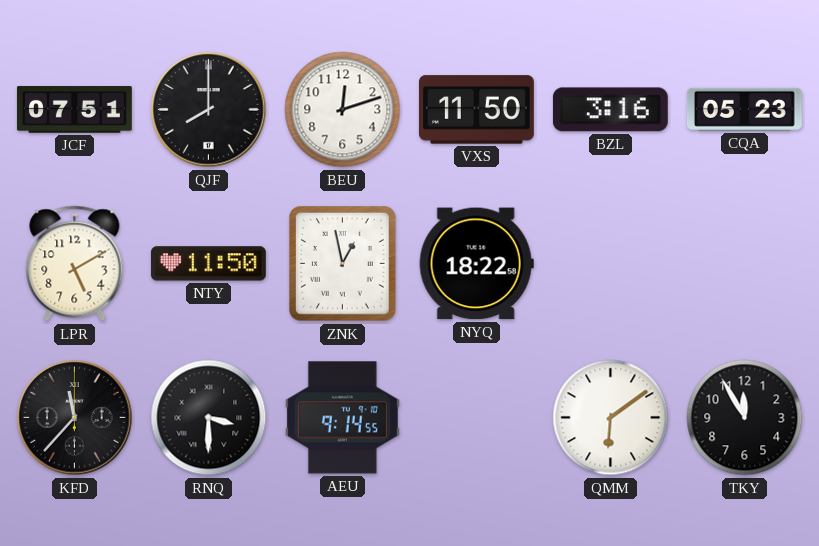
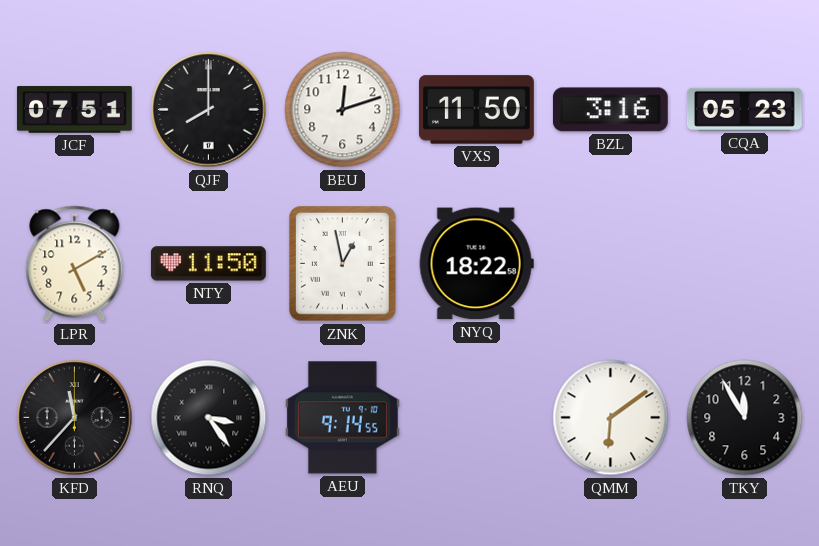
RNQ: 3:30 -> 3:24
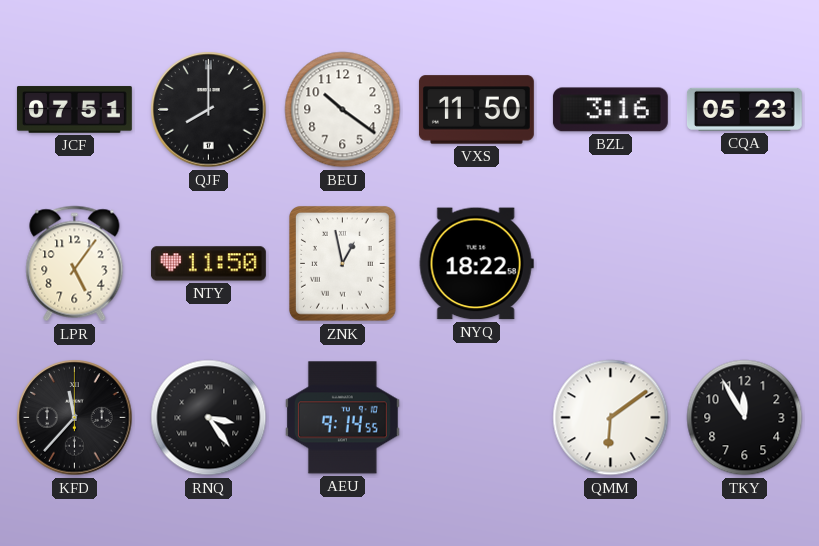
BEU: 12:12 -> 10:21
LPR: 5:10 -> 5:06
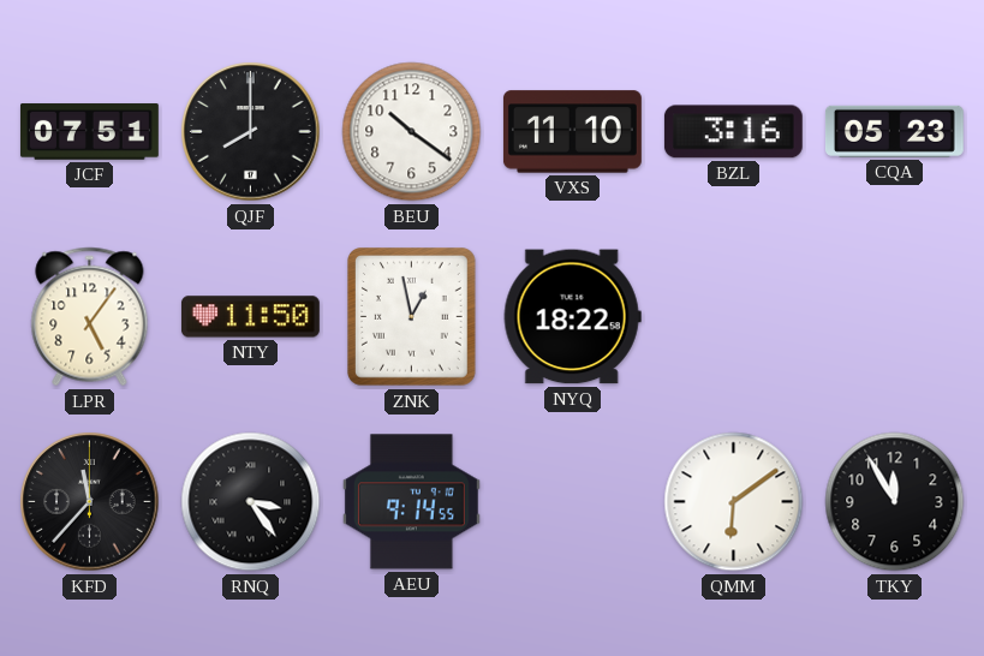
VXS: 11:50 -> 11:10
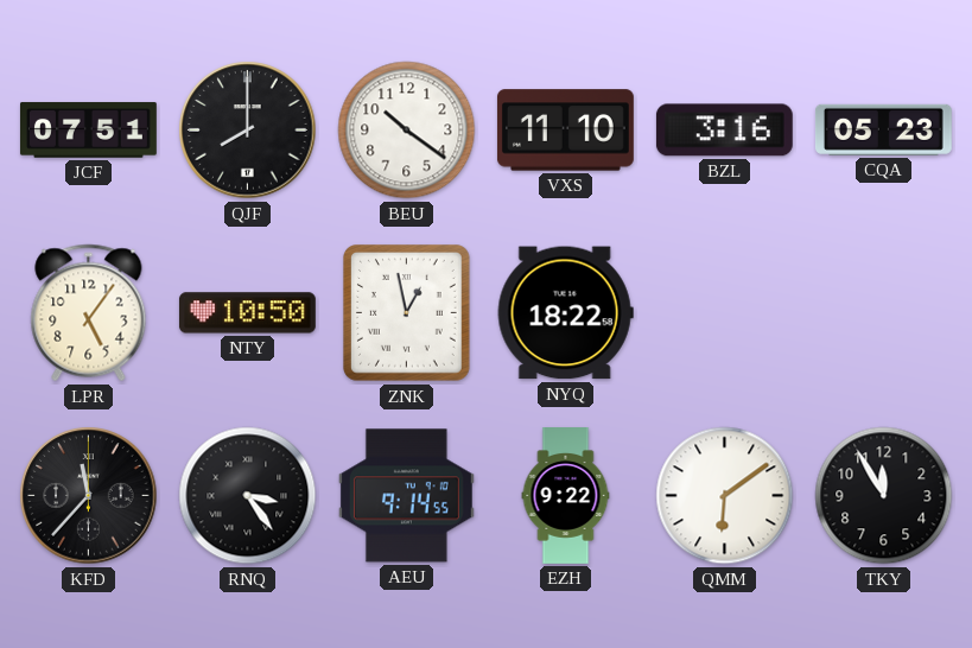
NTY: 11:50 -> 10:50
EZH: none -> 9:22
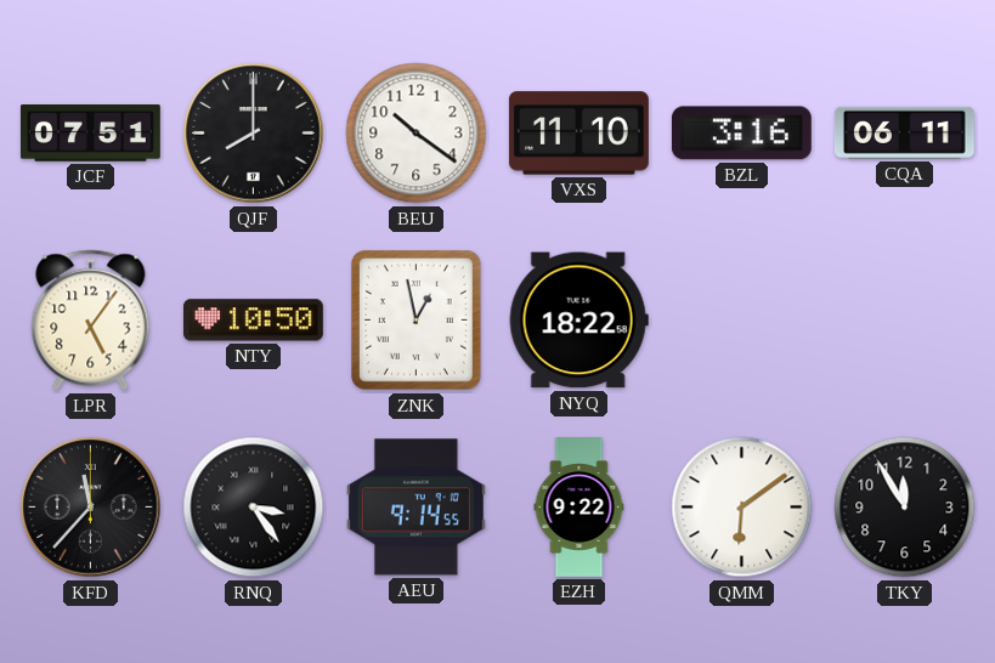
CQA: 05:23 -> 06:11
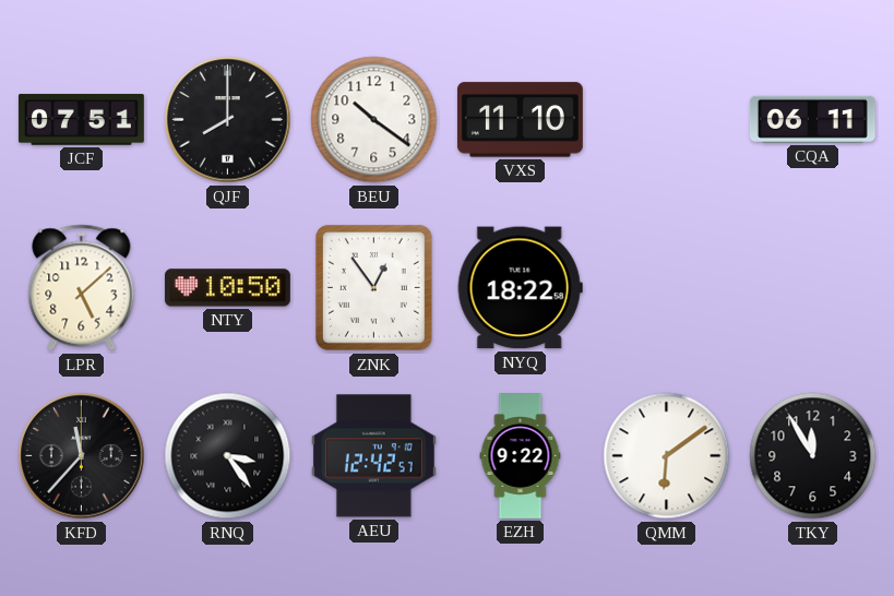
BZL: 3:16 -> none
LPR: 5:06 -> 5:08
ZNK: 12:58 -> 12:54
AEU: 9:14 -> 12:42
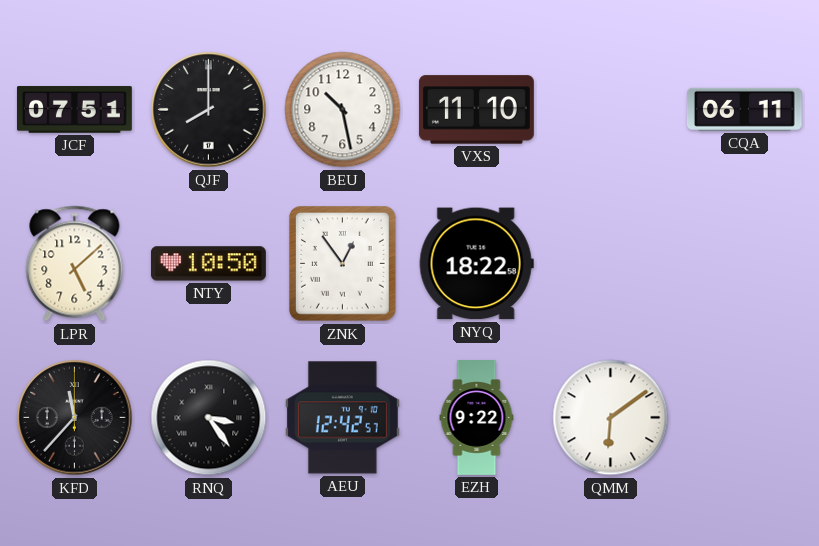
BEU: 10:21 -> 10:28
TKY: 11:55 -> none
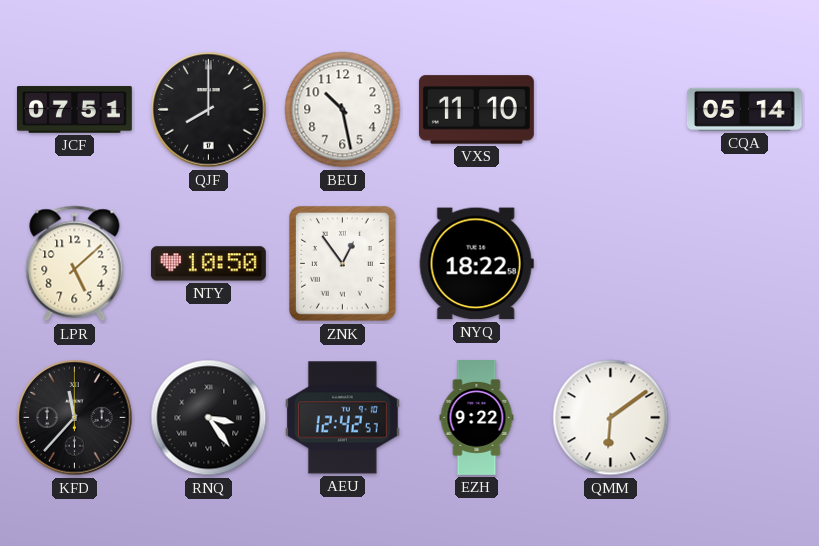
CQA: 06:11 -> 05:14
